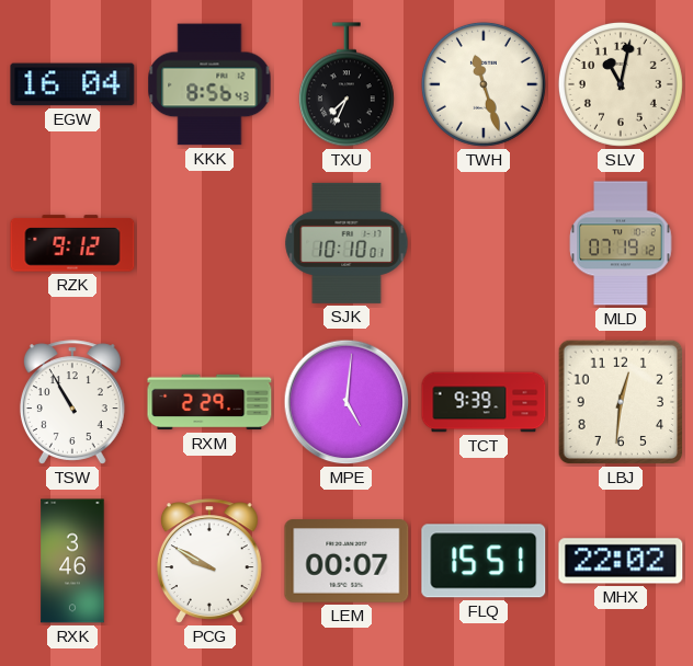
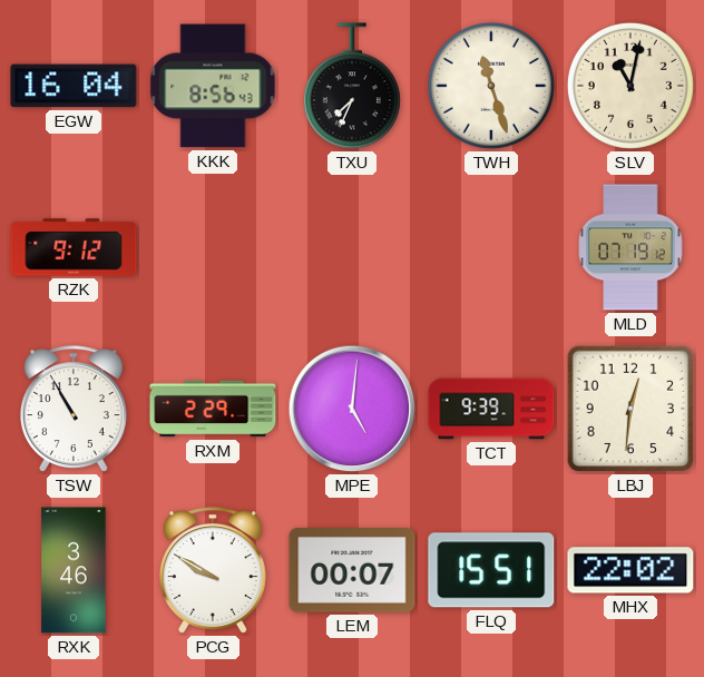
SJK: 10:10 -> none
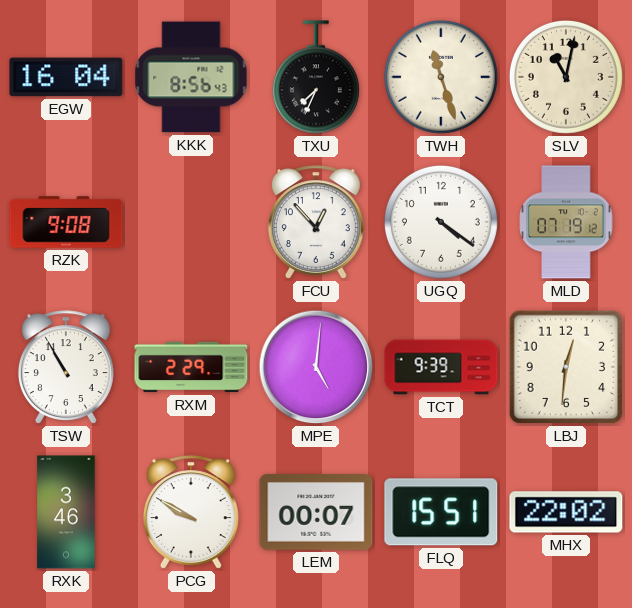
RZK: 9:12 -> 9:08
FCU: none -> 12:53
UGQ: none -> 4:21
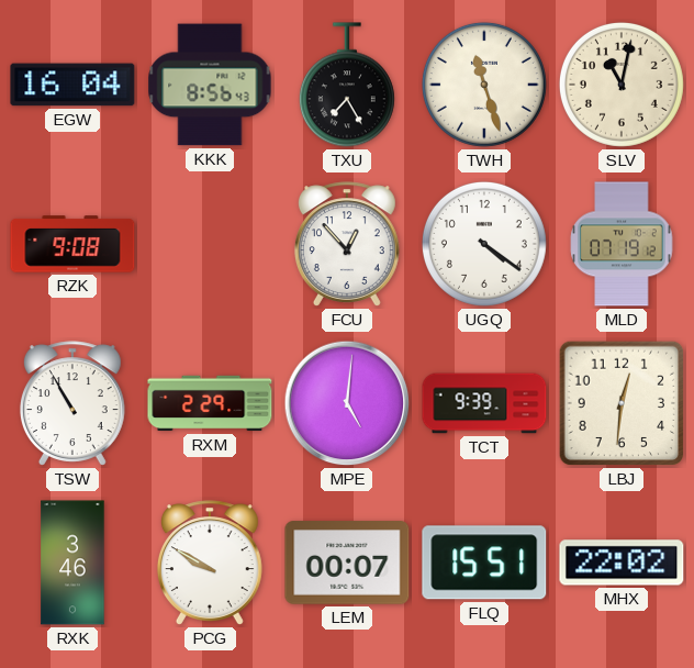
TXU: 7:34 -> 7:25
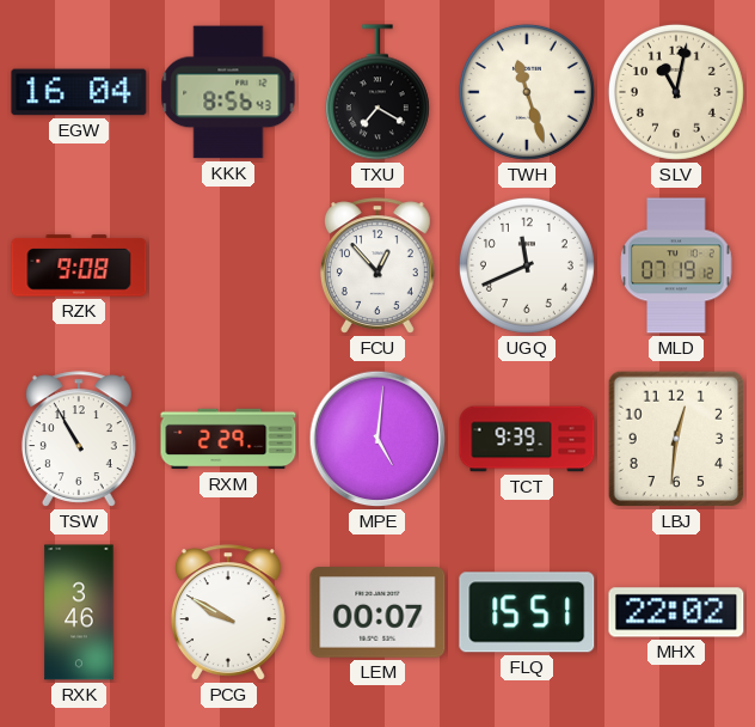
TXU: 7:25 -> 7:20
UGQ: 4:21 -> 11:41
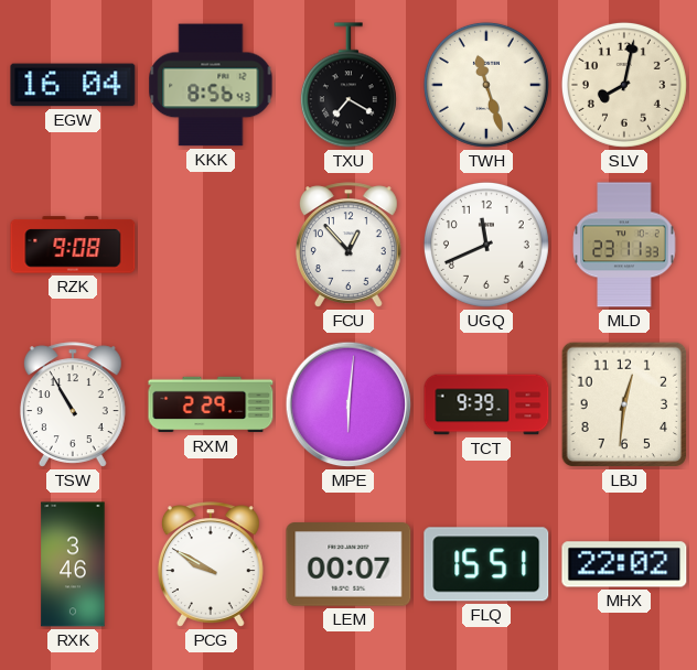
SLV: 11:02 -> 8:02
MLD: 07:19 -> 23:11
MPE: 5:01 -> 6:01
